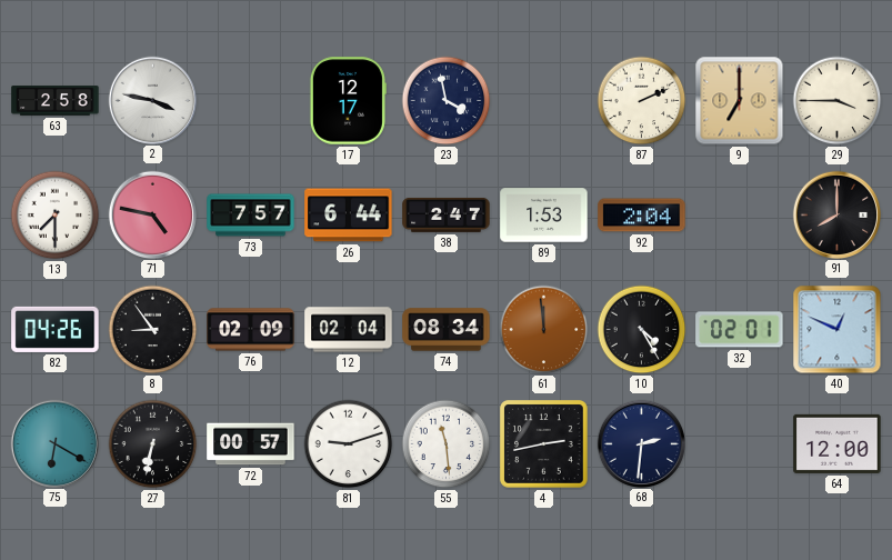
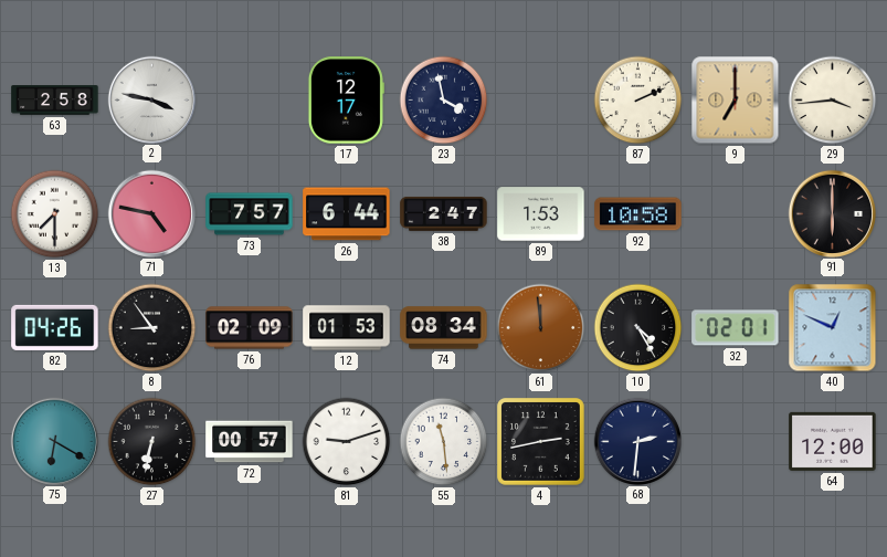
29: 3:45 -> 3:44
92: 2:04 -> 10:58
91: 8:00 -> 6:00
12: 02:04 -> 01:53
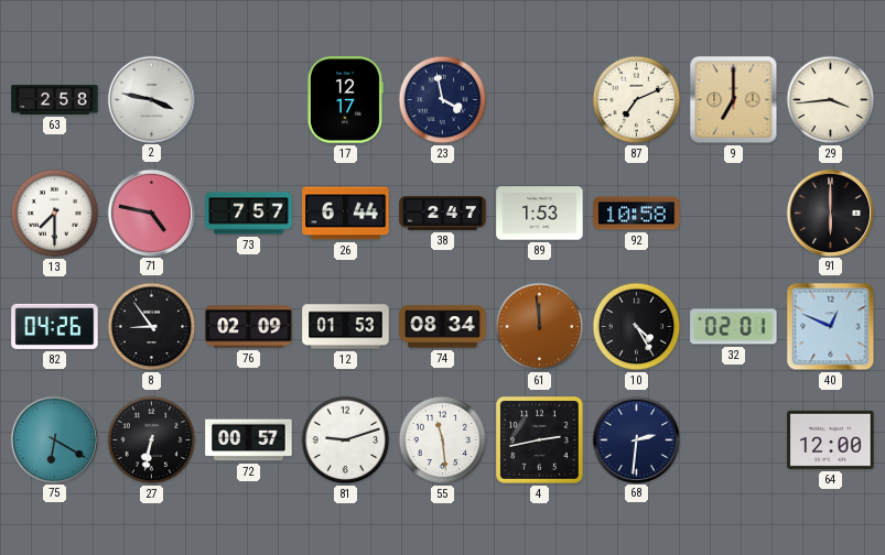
87: 2:11 -> 7:11
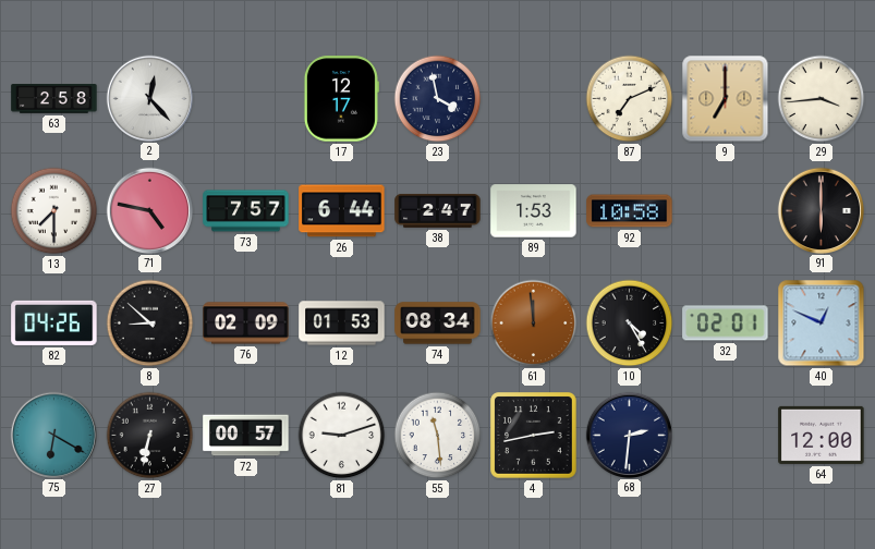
2: 3:47 -> 12:23
8: 8:54 -> 8:52
